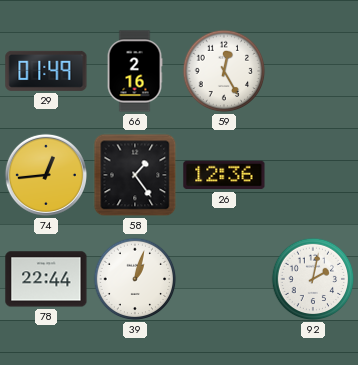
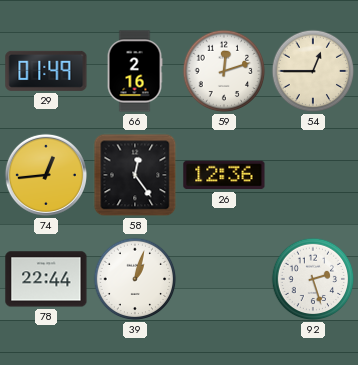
59: 12:25 -> 12:12
54: none -> 12:45
58: 1:24 -> 12:24
92: 2:02 -> 2:27
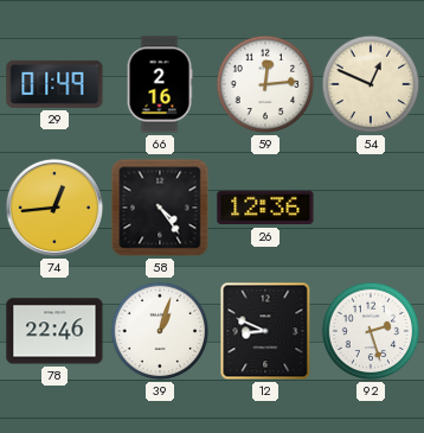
59: 12:12 -> 12:14
54: 12:45 -> 12:49
58: 12:24 -> 4:24
78: 22:44 -> 22:46
12: none -> 8:49
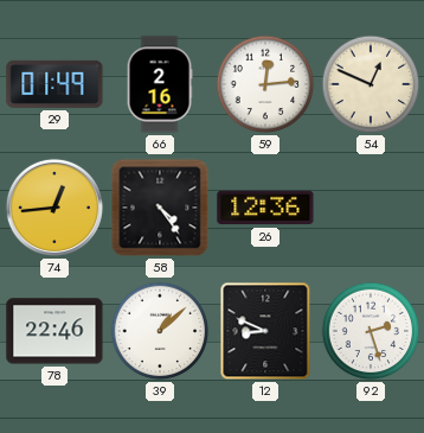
39: 1:03 -> 1:08
